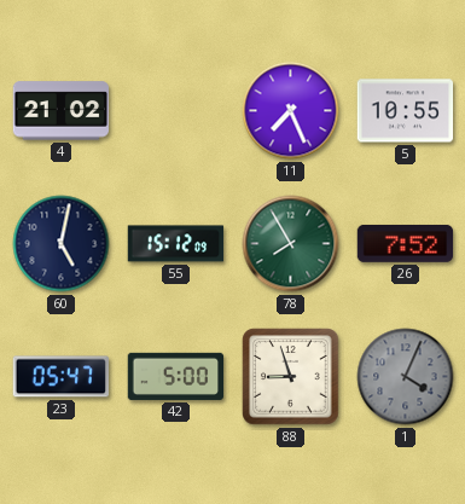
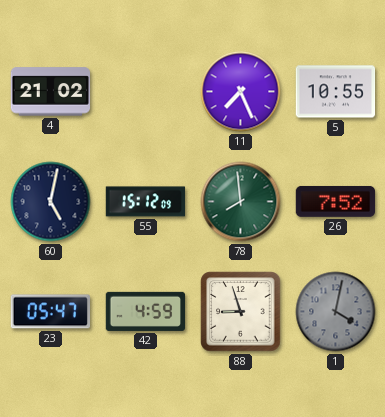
78: 7:55 -> 7:59
42: 5:00 -> 4:59
1: 4:04 -> 4:02
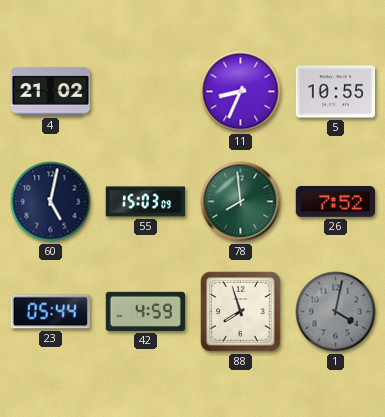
11: 7:26 -> 8:34
55: 15:12 -> 15:03
23: 05:47 -> 05:44
88: 8:57 -> 7:57
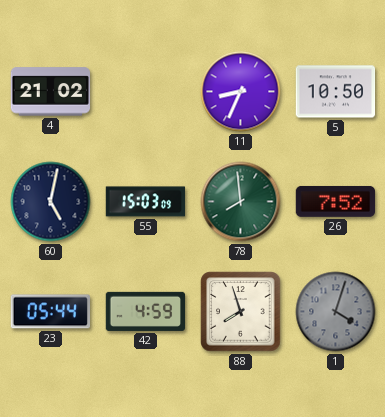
5: 10:55 -> 10:50
1: 4:02 -> 4:03
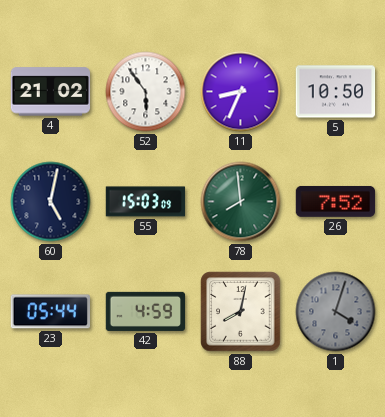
52: none -> 5:54
88: 7:57 -> 8:02
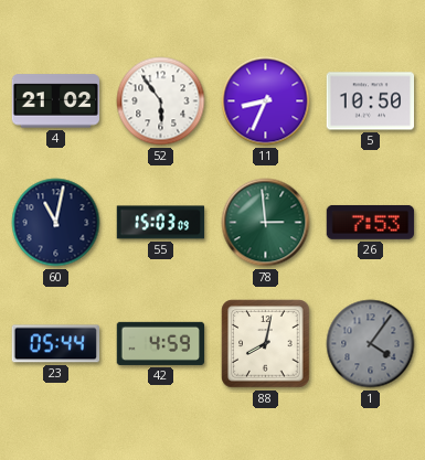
60: 5:02 -> 11:02
78: 7:59 -> 2:59
26: 7:52 -> 7:53
1: 4:03 -> 4:06
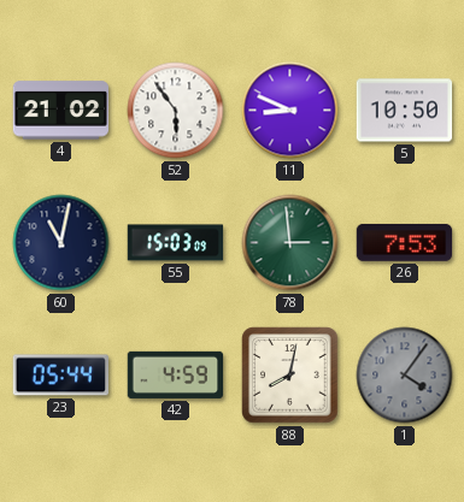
11: 8:34 -> 8:49
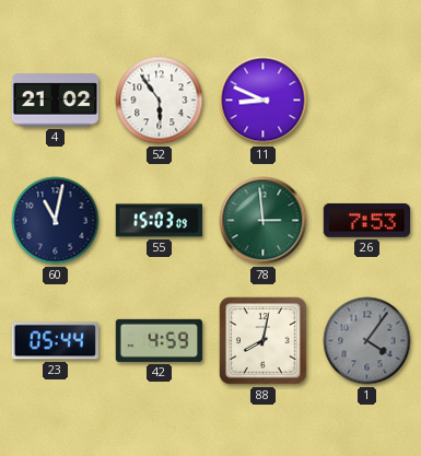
5: 10:50 -> none
